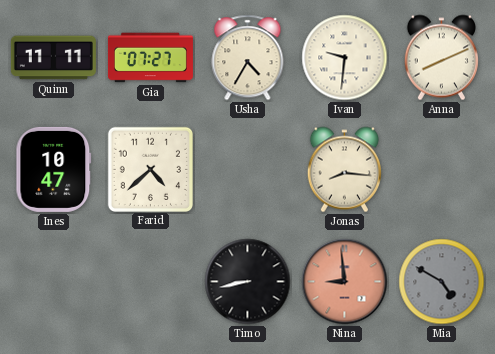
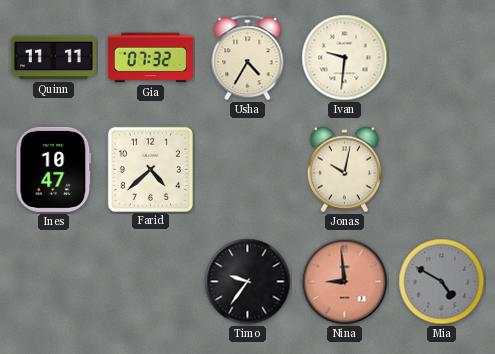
Gia: 07:27 -> 07:32
Anna: 8:11 -> none
Jonas: 8:16 -> 10:02
Timo: 8:43 -> 9:36
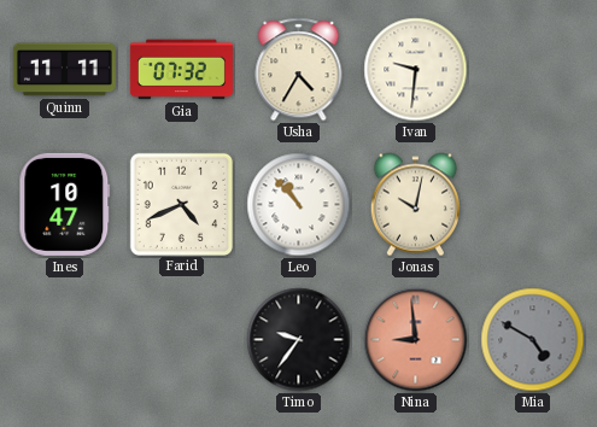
Farid: 4:38 -> 4:41
Leo: none -> 10:53
